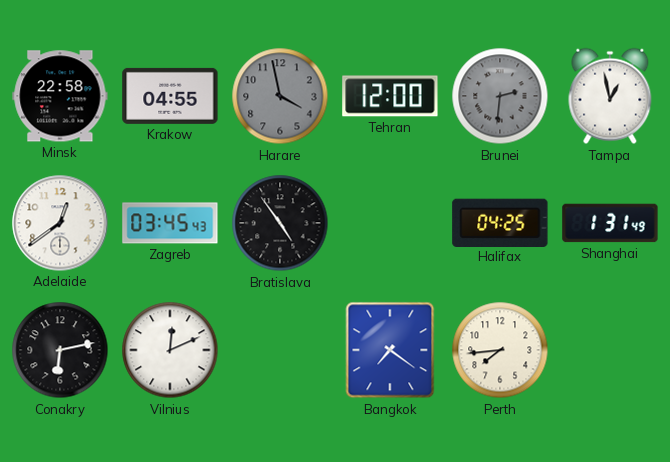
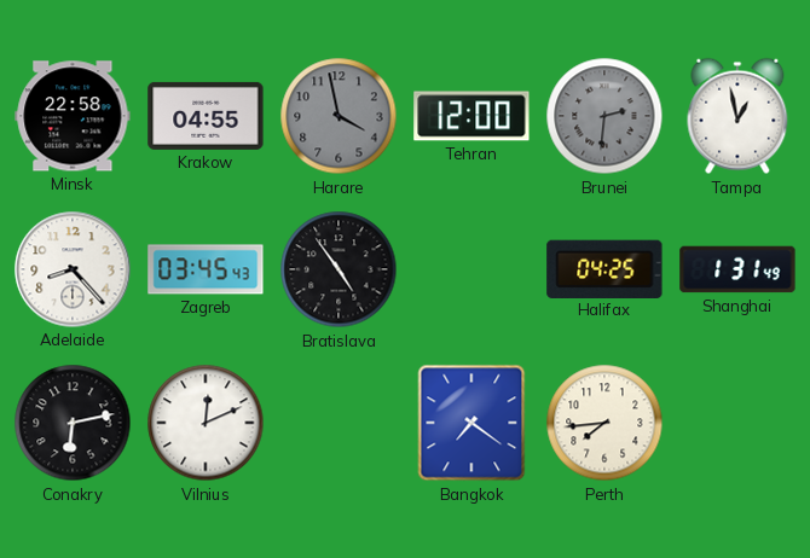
Adelaide: 12:39 -> 8:23
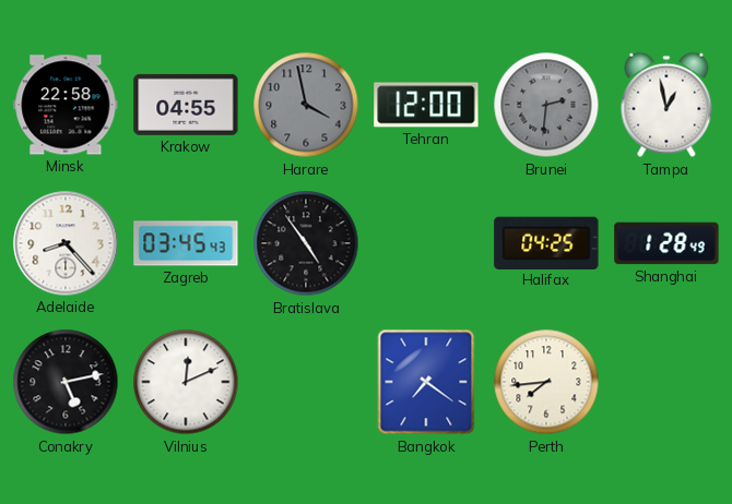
Shanghai: 1:31 -> 1:28
Conakry: 6:13 -> 5:13
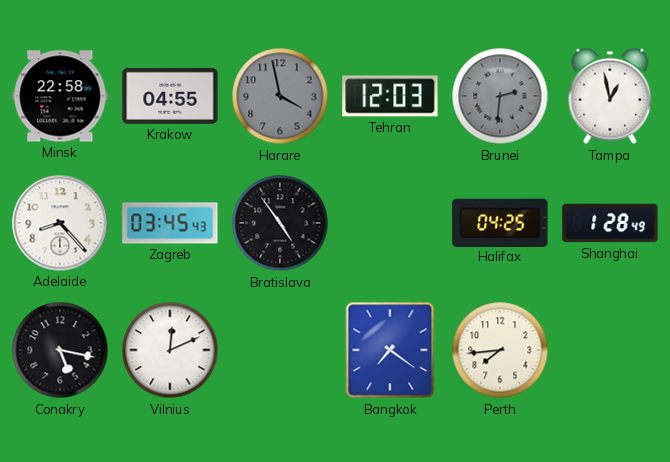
Tehran: 12:00 -> 12:03
Conakry: 5:13 -> 5:17
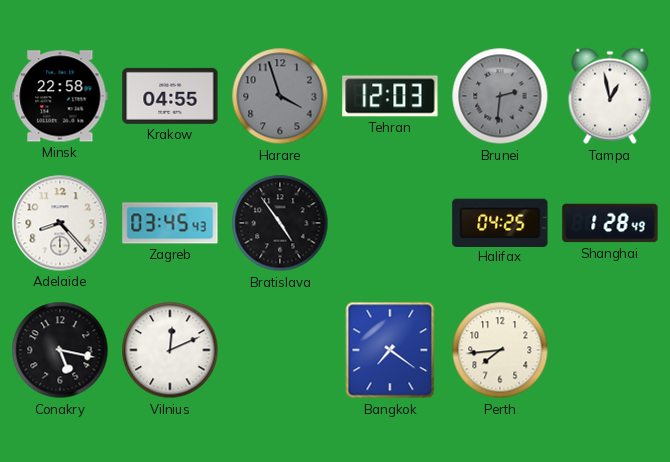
Harare: 3:58 -> 3:57
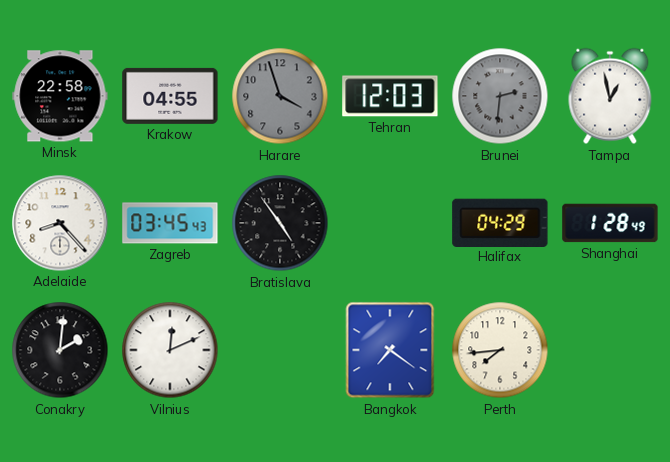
Halifax: 04:25 -> 04:29
Conakry: 5:17 -> 2:01
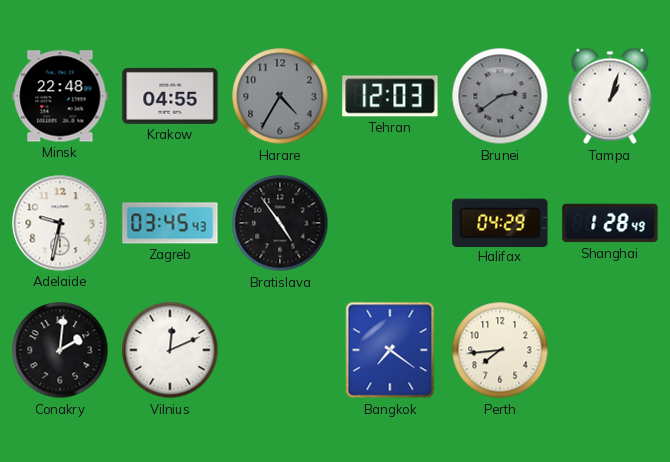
Minsk: 22:58 -> 22:48
Harare: 3:57 -> 4:35
Brunei: 2:31 -> 2:39
Tampa: 12:58 -> 1:03
Adelaide: 8:23 -> 9:32
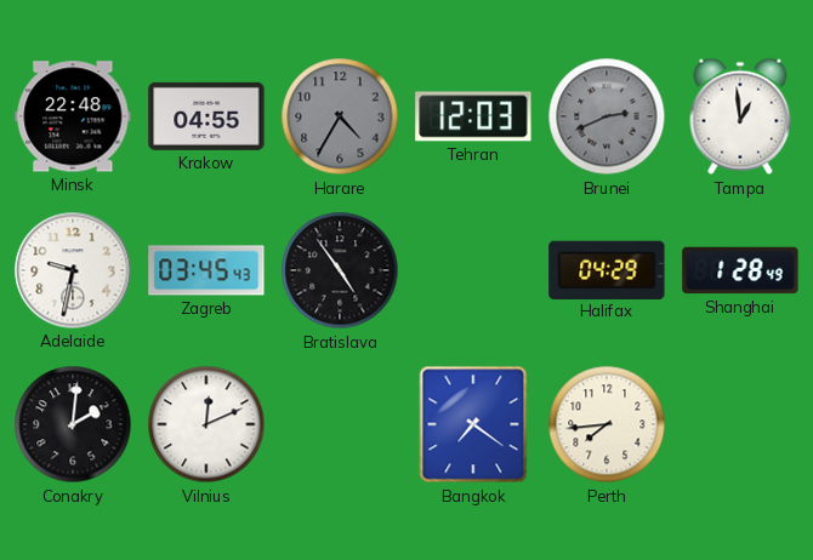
Brunei: 2:39 -> 2:41
Tampa: 1:03 -> 12:59
